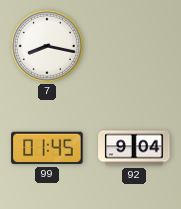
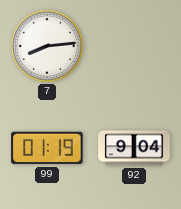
7: 8:17 -> 8:14
99: 01:45 -> 01:19
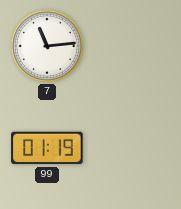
7: 8:14 -> 11:14
92: 9:04 -> none
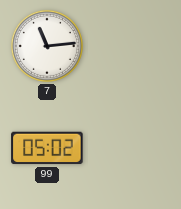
99: 01:19 -> 05:02
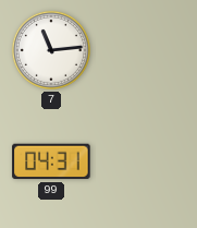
99: 05:02 -> 04:31
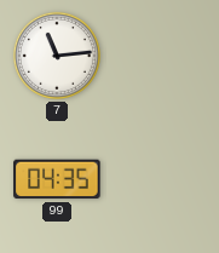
99: 04:31 -> 04:35
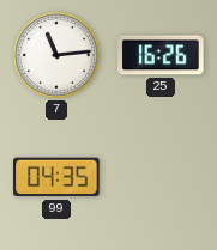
25: none -> 16:26
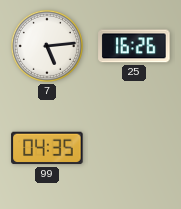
7: 11:14 -> 5:14
